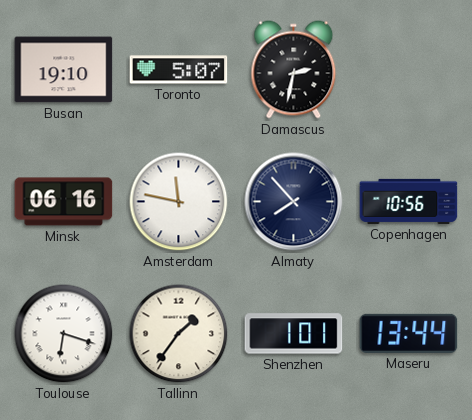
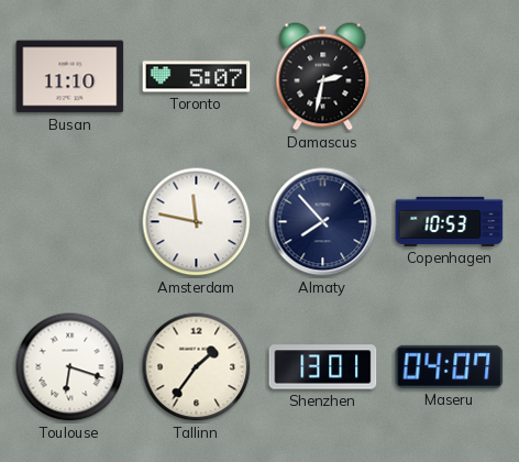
Busan: 19:10 -> 11:10
Minsk: 06:16 -> none
Copenhagen: 10:56 -> 10:53
Shenzhen: 1:01 -> 13:01
Maseru: 13:44 -> 04:07
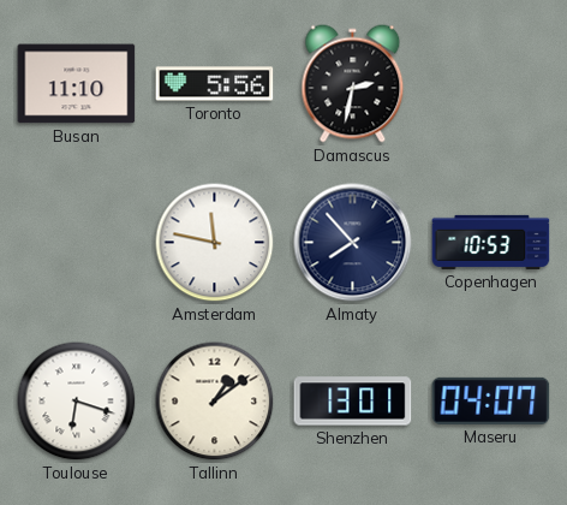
Toronto: 5:07 -> 5:56
Tallinn: 1:36 -> 1:09
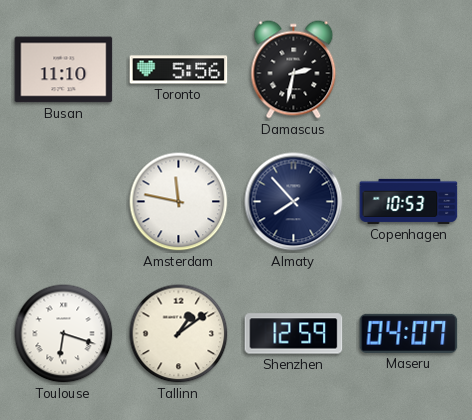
Shenzhen: 13:01 -> 12:59
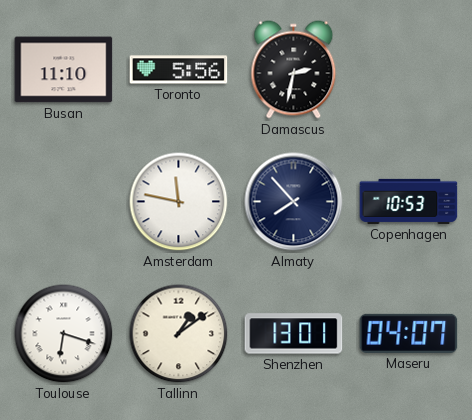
Shenzhen: 12:59 -> 13:01
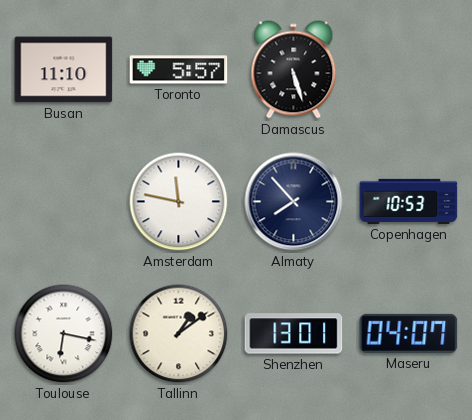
Toronto: 5:56 -> 5:57
Damascus: 2:32 -> 5:27
Toulouse: 6:18 -> 6:17
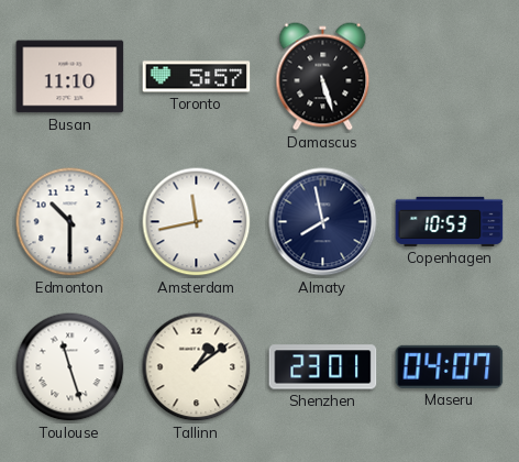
Edmonton: none -> 10:30
Amsterdam: 11:47 -> 11:43
Almaty: 7:53 -> 7:58
Toulouse: 6:17 -> 11:27
Shenzhen: 13:01 -> 23:01
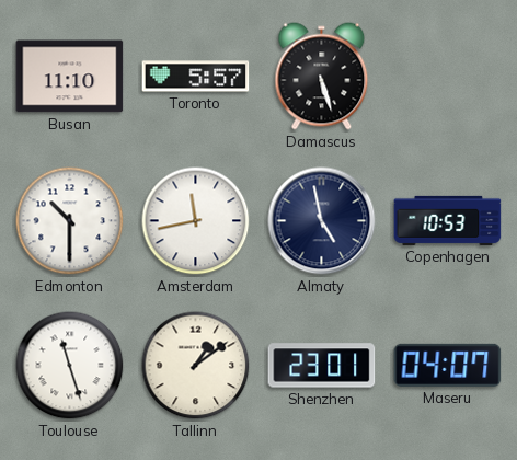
Almaty: 7:58 -> 4:58
